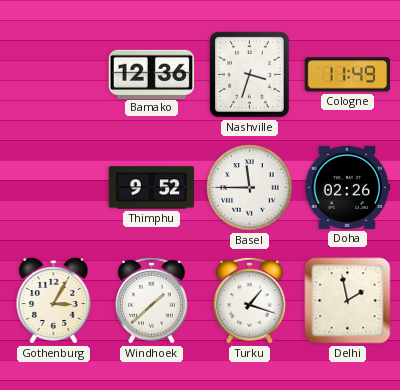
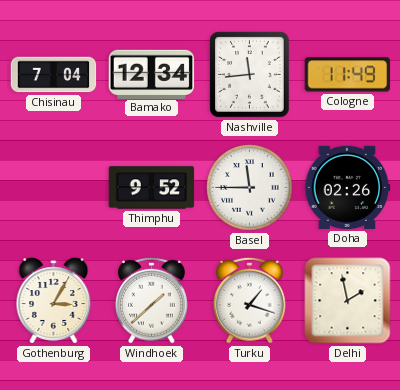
Chisinau: none -> 7:04
Bamako: 12:36 -> 12:34
Nashville: 3:33 -> 11:44
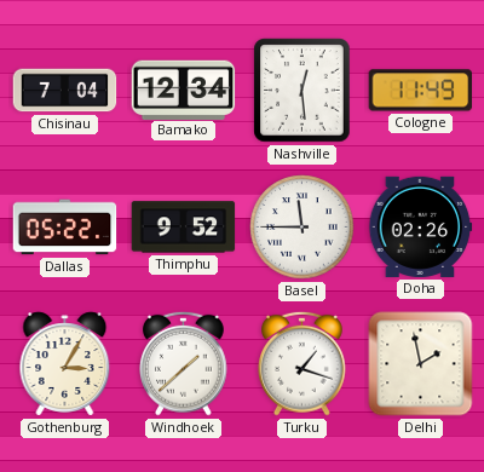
Nashville: 11:44 -> 12:29
Dallas: none -> 05:22
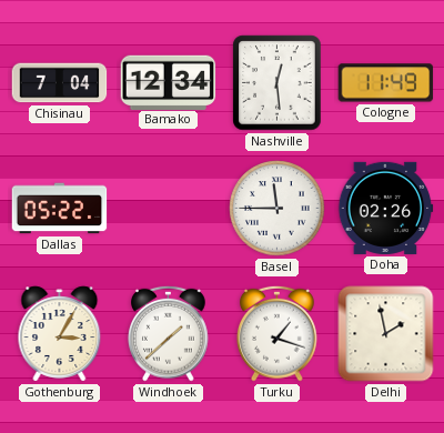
Thimphu: 9:52 -> none
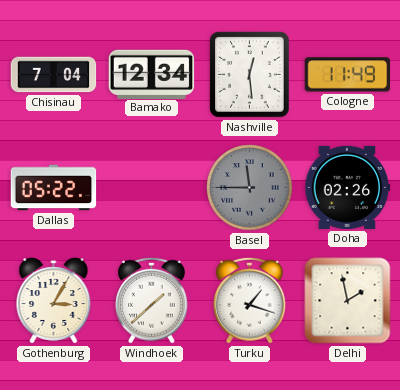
Basel dial: white -> grey
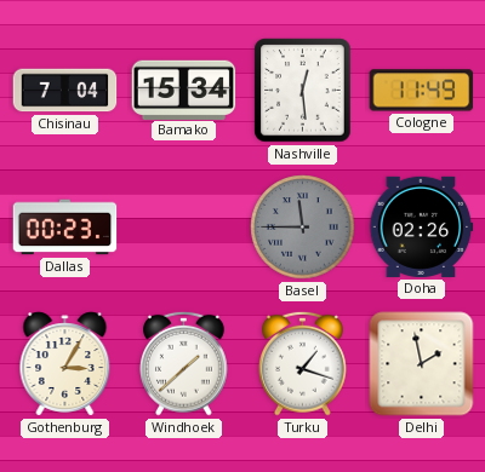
Bamako: 12:34 -> 15:34
Dallas: 05:22 -> 00:23
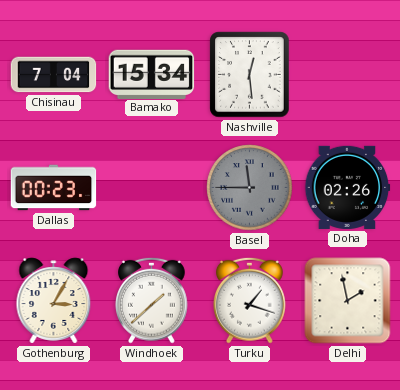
Cologne: 11:49 -> none
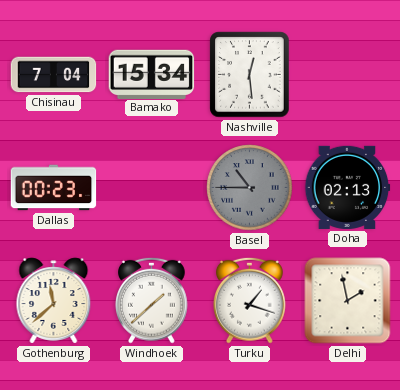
Basel: 11:45 -> 10:45
Doha: 02:26 -> 02:13
Gothenburg: 3:05 -> 11:38
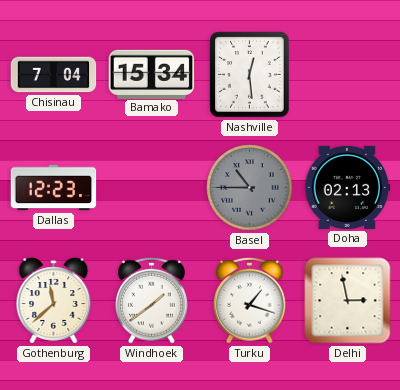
Dallas: 00:23 -> 12:23
Windhoek: 1:38 -> 1:39
Delhi: 1:58 -> 2:58
